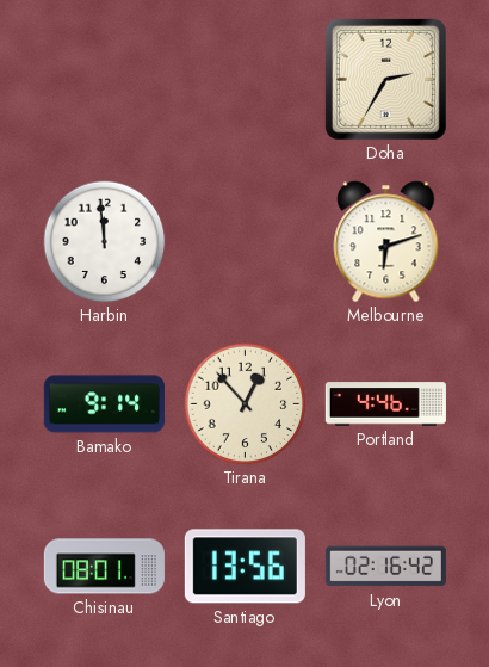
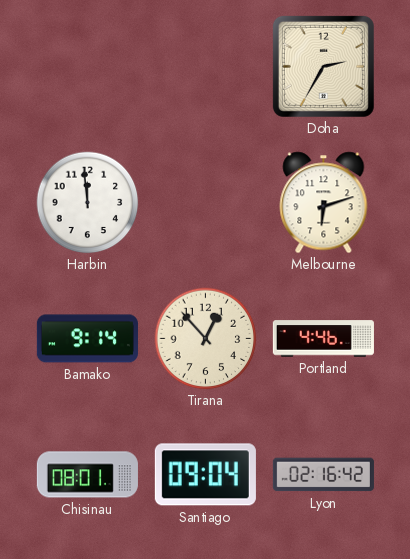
Santiago: 13:56 -> 09:04
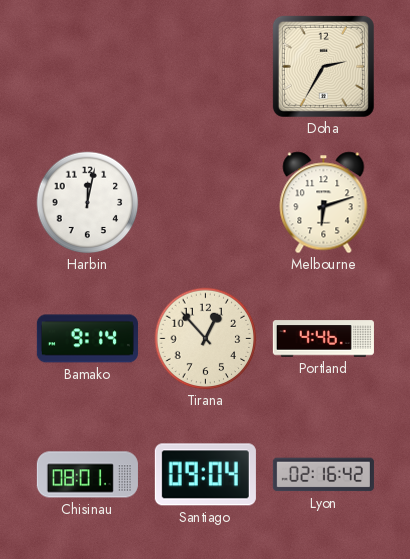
Harbin: 11:59 -> 12:02
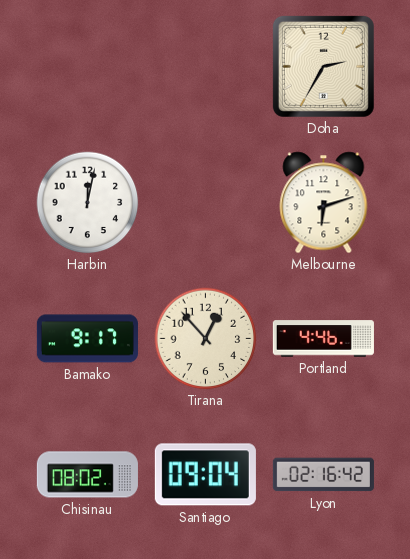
Bamako: 9:14 -> 9:17
Chisinau: 08:01 -> 08:02
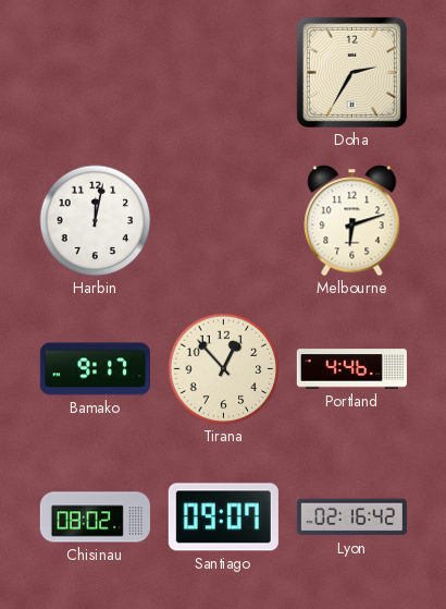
Santiago: 09:04 -> 09:07
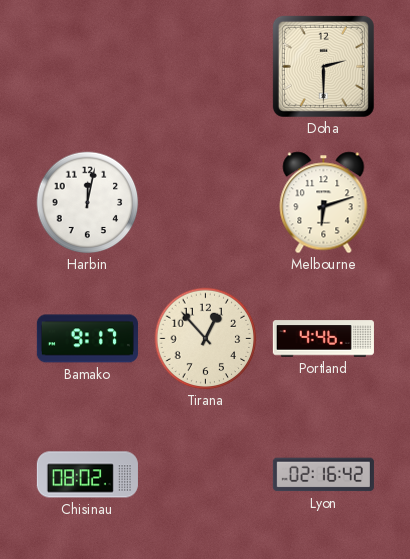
Doha: 2:35 -> 2:30
Santiago: 09:07 -> none
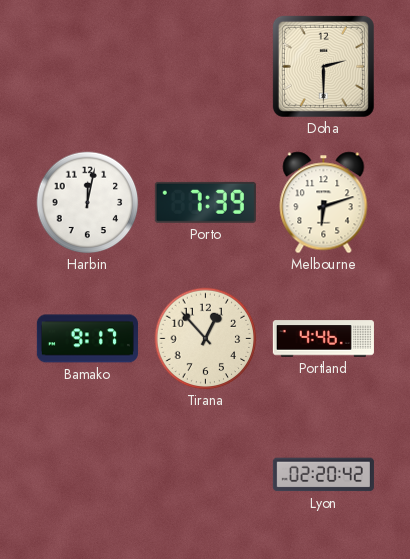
Porto: none -> 7:39
Chisinau: 08:02 -> none
Lyon: 02:16 -> 02:20
